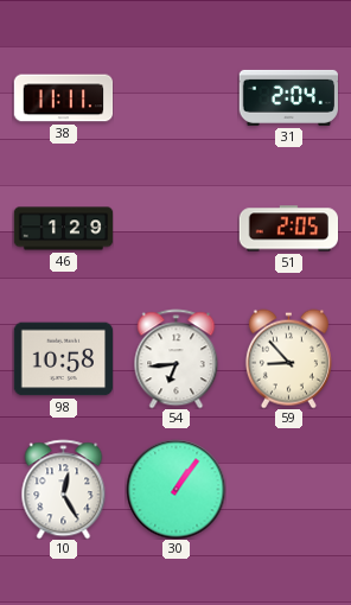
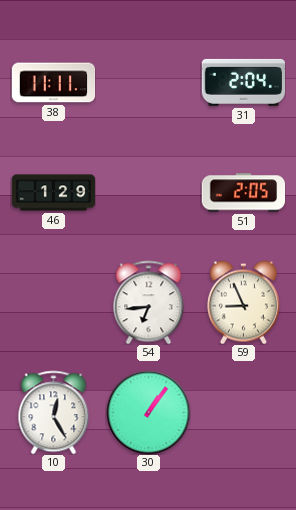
98: 10:58 -> none
59: 8:53 -> 8:56
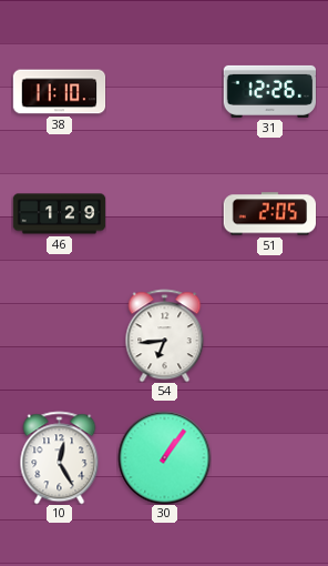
38: 11:11 -> 11:10
31: 2:04 -> 12:26
59: 8:56 -> none
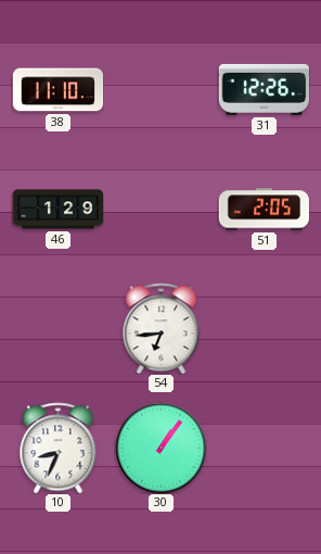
10: 12:25 -> 8:34
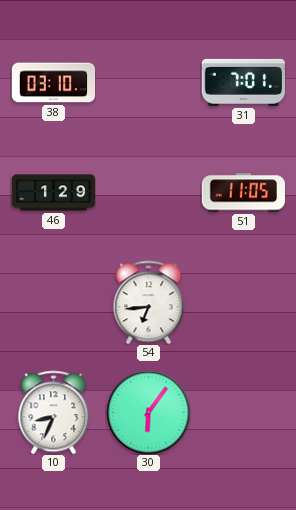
38: 11:10 -> 03:10
31: 12:26 -> 7:01
51: 2:05 -> 11:05
30: 1:06 -> 6:06
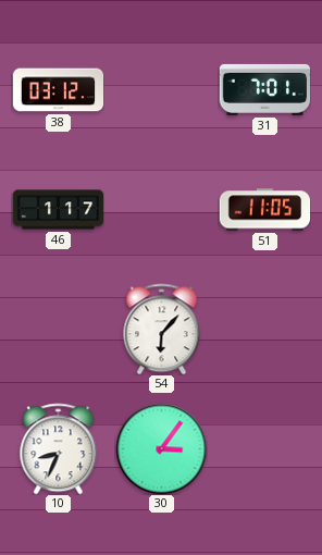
38: 03:10 -> 03:12
46: 1:29 -> 1:17
54: 6:44 -> 6:07
30: 6:06 -> 3:06
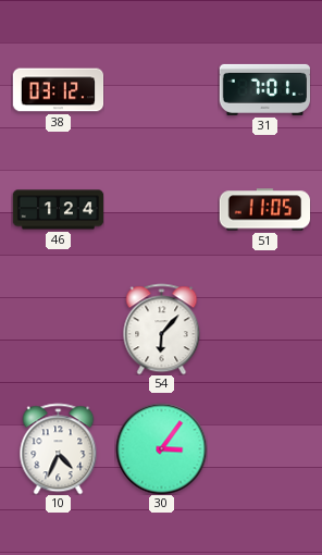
46: 1:17 -> 1:24
10: 8:34 -> 4:34
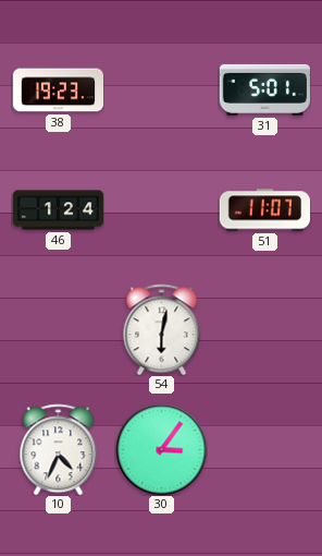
38: 03:12 -> 19:23
31: 7:01 -> 5:01
51: 11:05 -> 11:07
54: 6:07 -> 6:02
